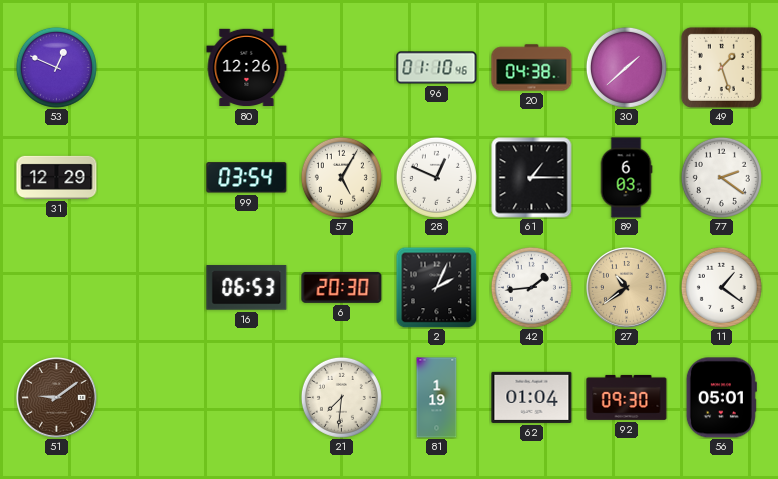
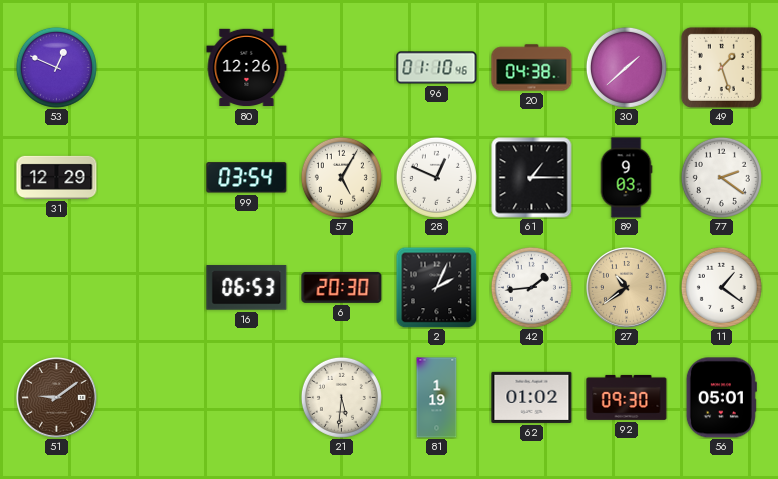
89: 6:03 -> 9:03
21: 7:31 -> 5:31
62: 01:04 -> 01:02
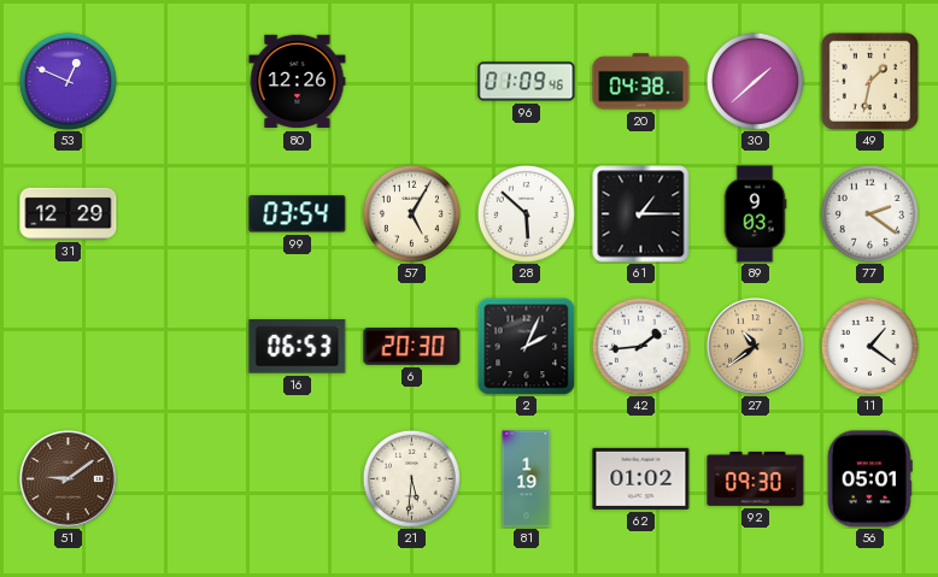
96: 01:10 -> 01:09
49: 1:27 -> 1:32
28: 12:49 -> 5:52
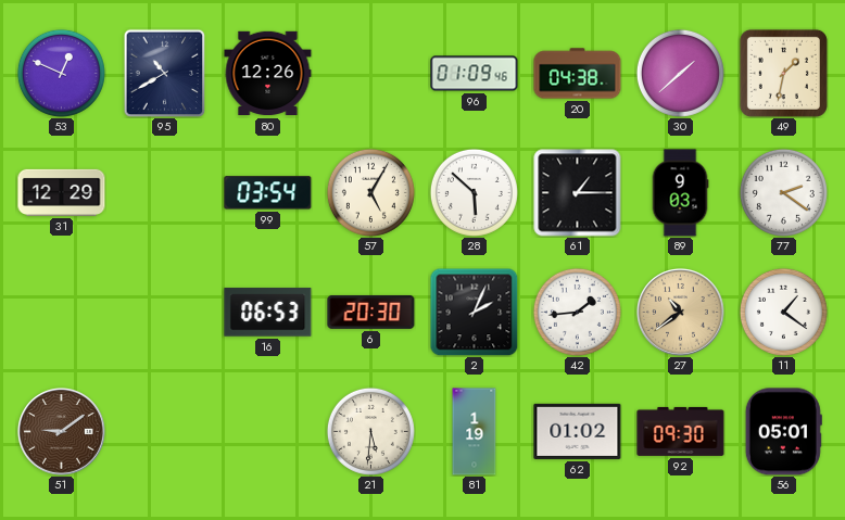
95: none -> 10:40
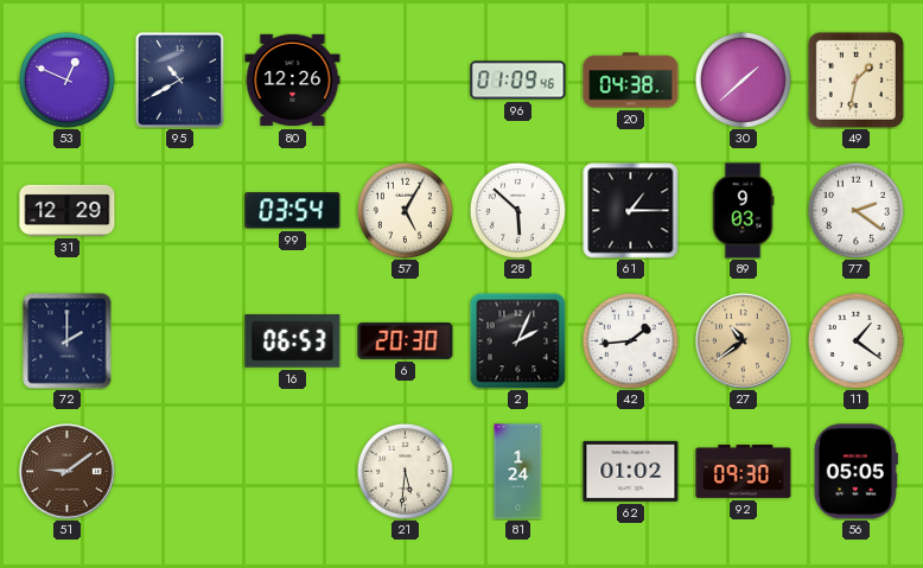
72: none -> 2:00
81: 1:19 -> 1:24
56: 05:01 -> 05:05
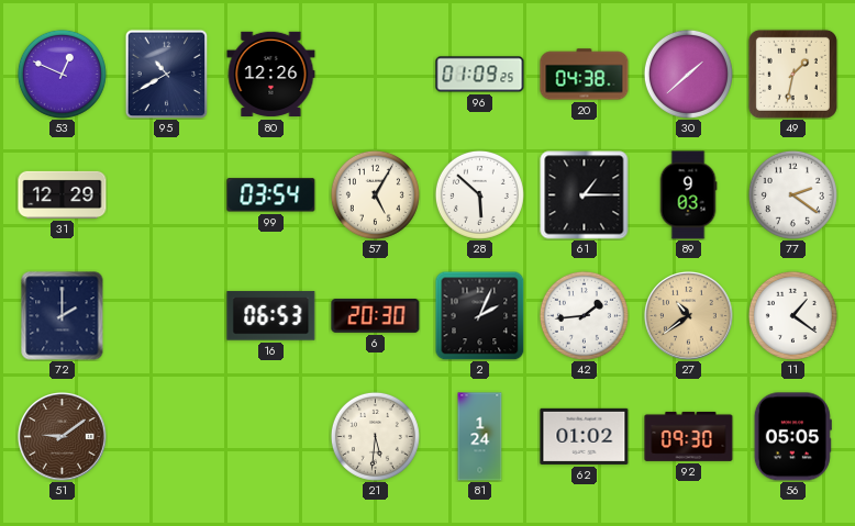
96: 01:09:46 -> 01:09:25
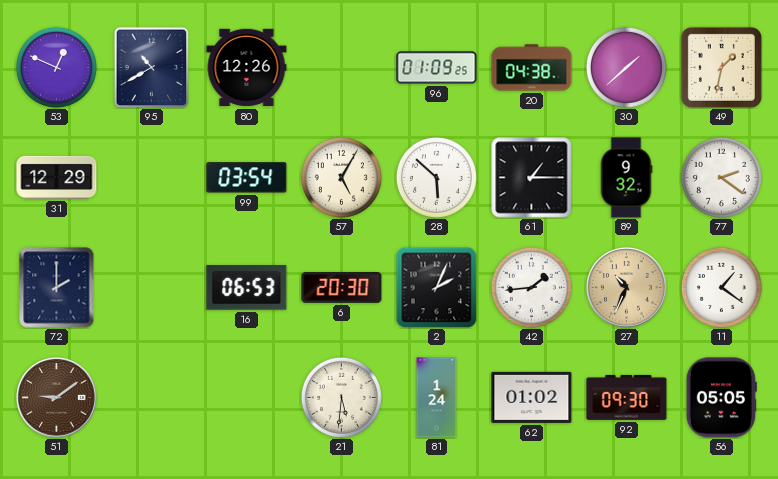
89: 9:03 -> 9:32
27: 10:39 -> 10:34
